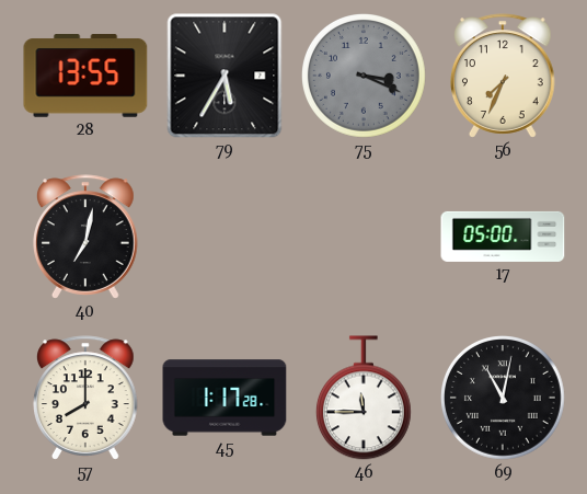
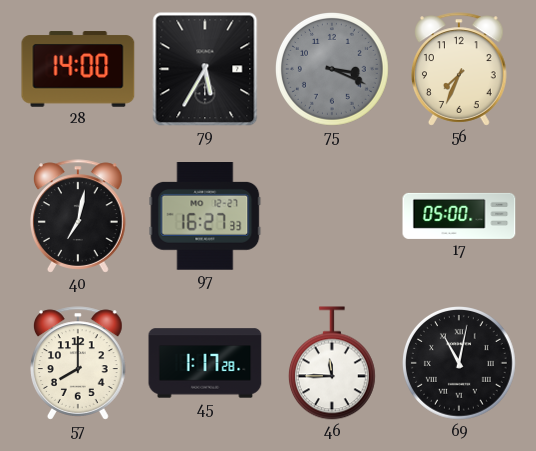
28: 13:55 -> 14:00
97: none -> 16:27
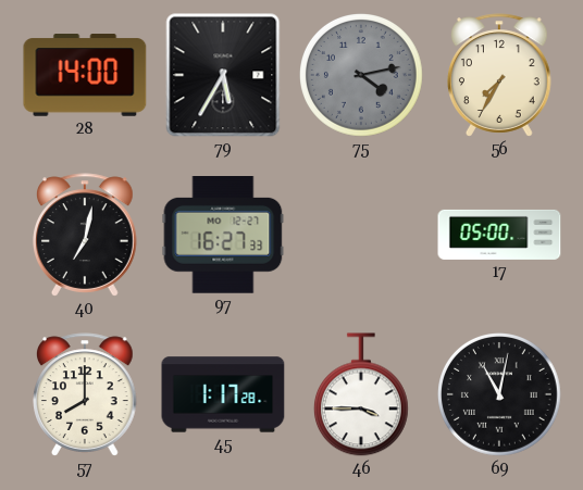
75: 3:19 -> 4:13
56: 7:34 -> 7:35
46: 11:45 -> 3:45
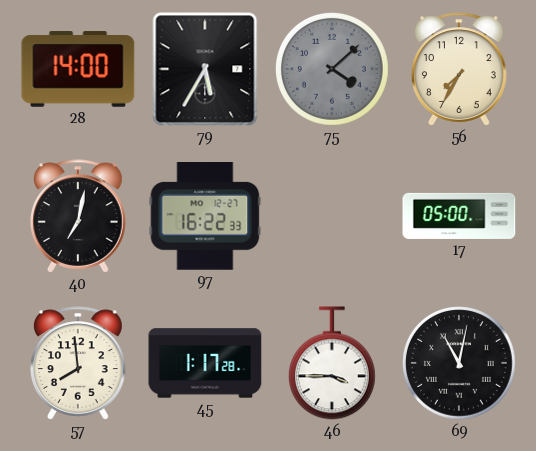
75: 4:13 -> 4:08
97: 16:27 -> 16:22
57: 8:00 -> 7:59
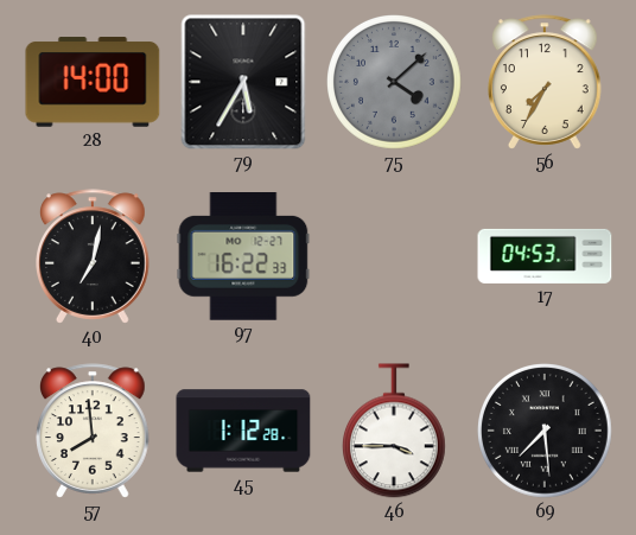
17: 05:00 -> 04:53
45: 1:17 -> 1:12
69: 11:02 -> 7:29
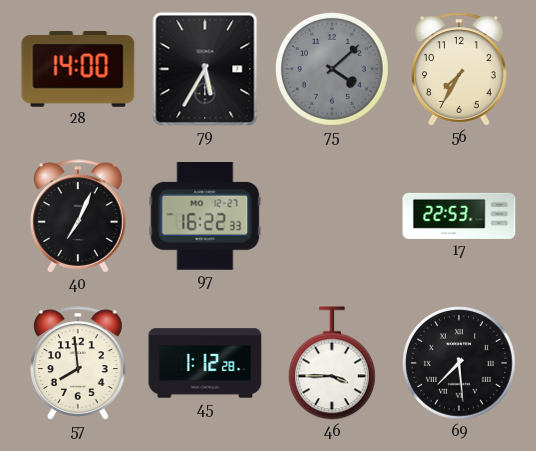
40: 7:02 -> 7:04
17: 04:53 -> 22:53
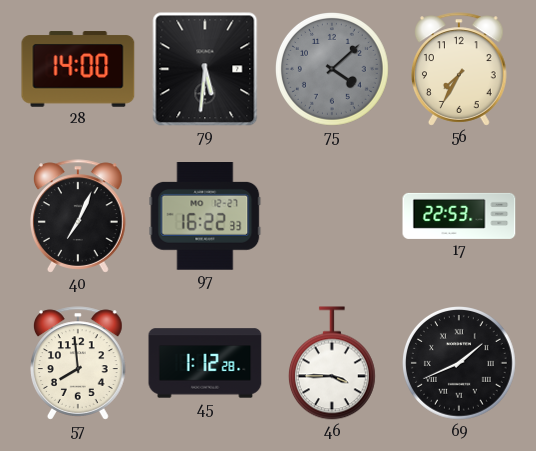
79: 5:35 -> 5:31
69: 7:29 -> 1:41
